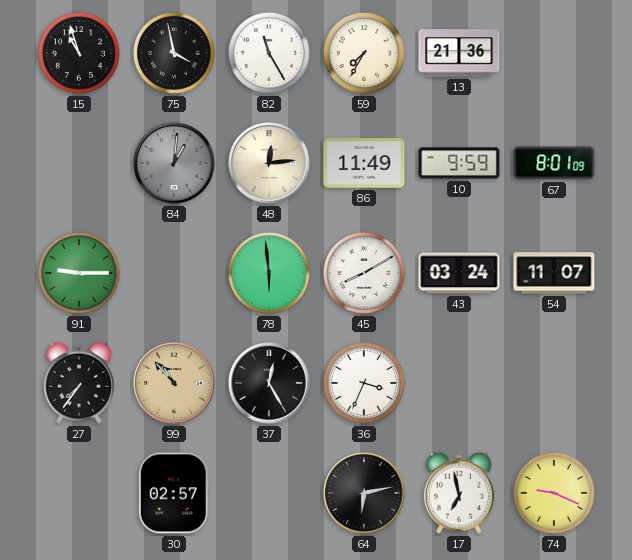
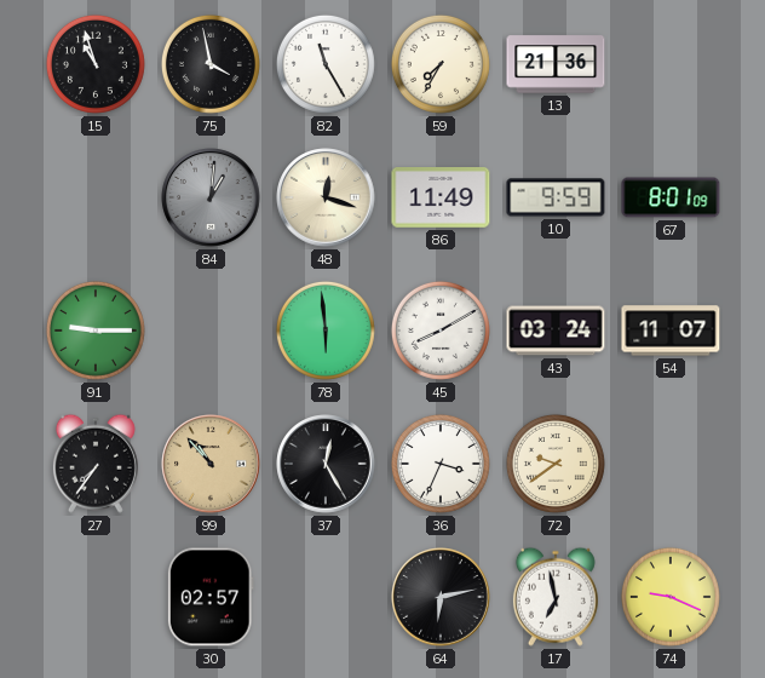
48: 12:14 -> 12:18
72: none -> 9:39
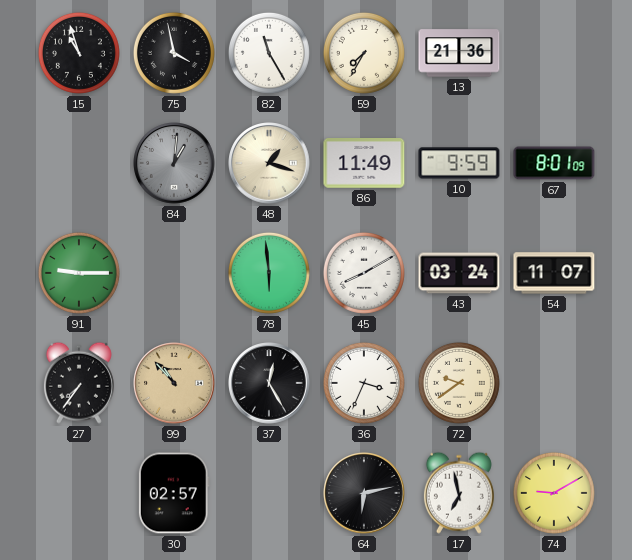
48: 12:18 -> 1:18
74: 9:19 -> 9:10
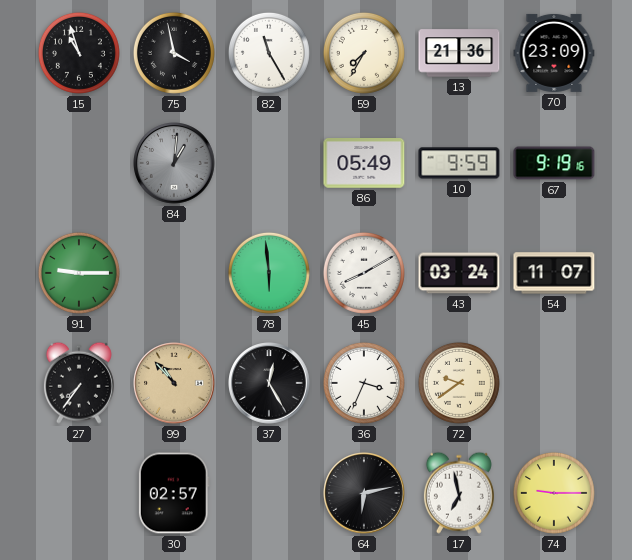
70: none -> 23:09
48: 1:18 -> none
86: 11:49 -> 05:49
67: 8:01 -> 9:19
74: 9:10 -> 9:15
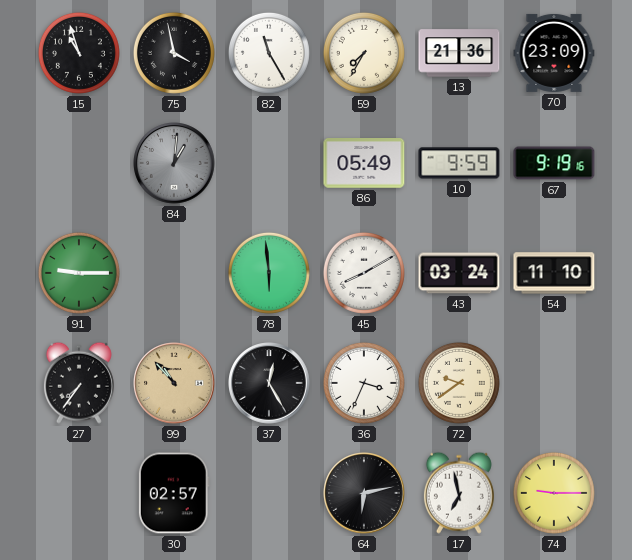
54: 11:07 -> 11:10
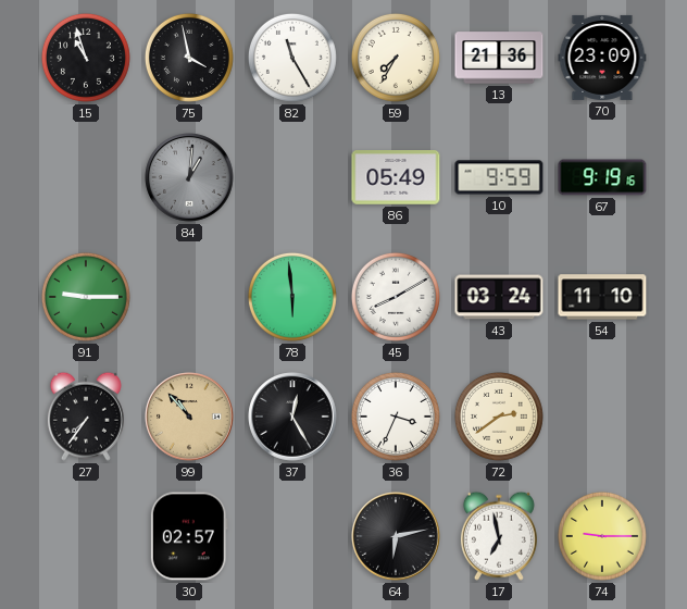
72: 9:39 -> 2:39
